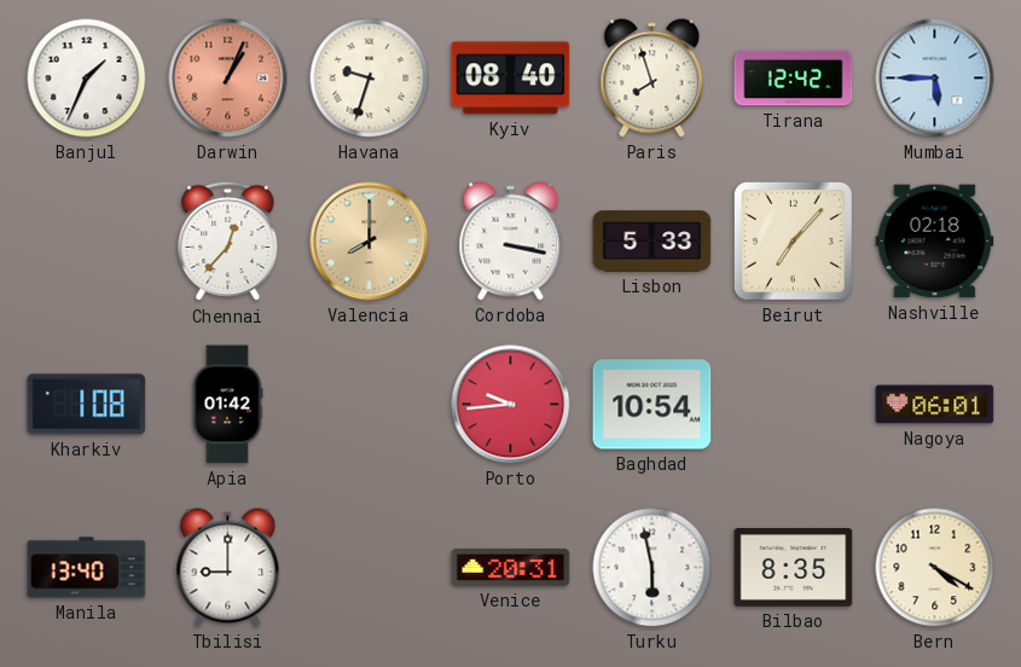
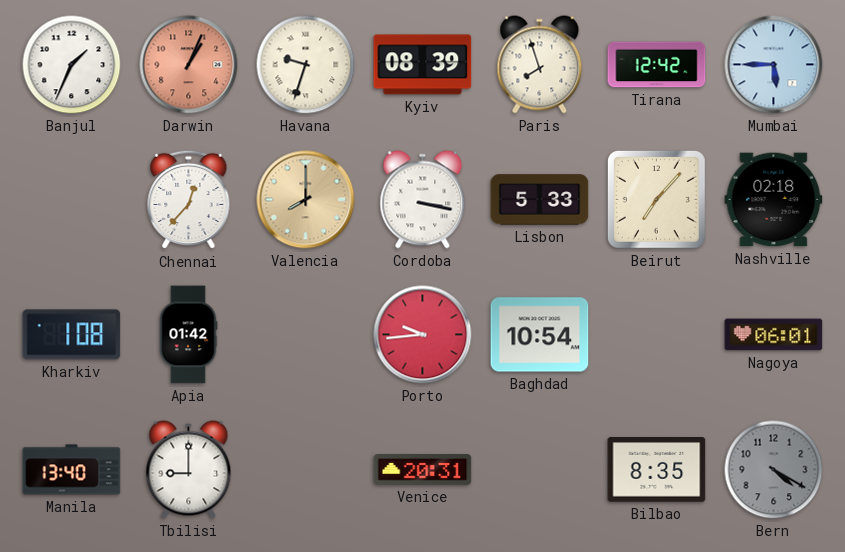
Kyiv: 08:40 -> 08:39
Turku: 5:58 -> none
Bern dial: cream -> grey
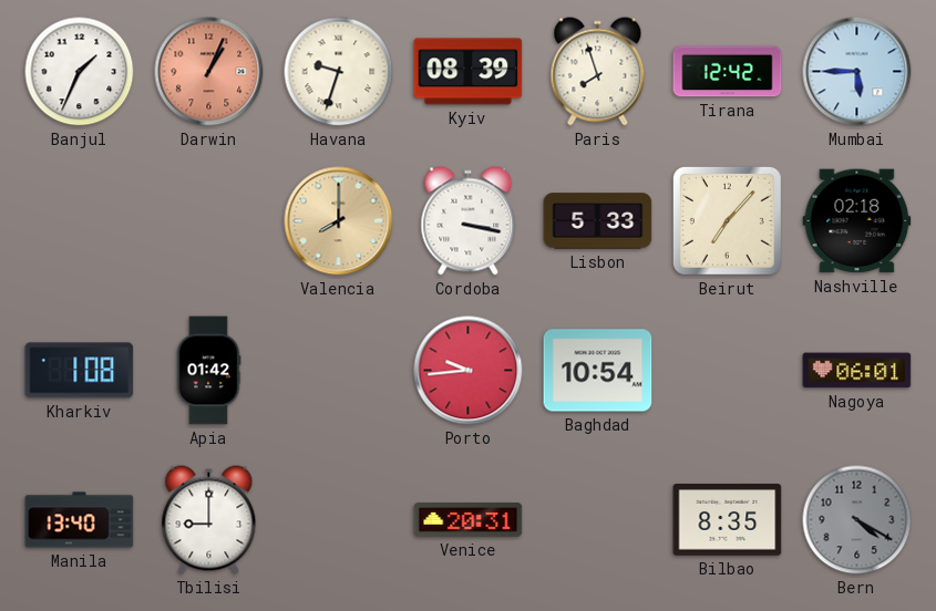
Chennai: 12:37 -> none
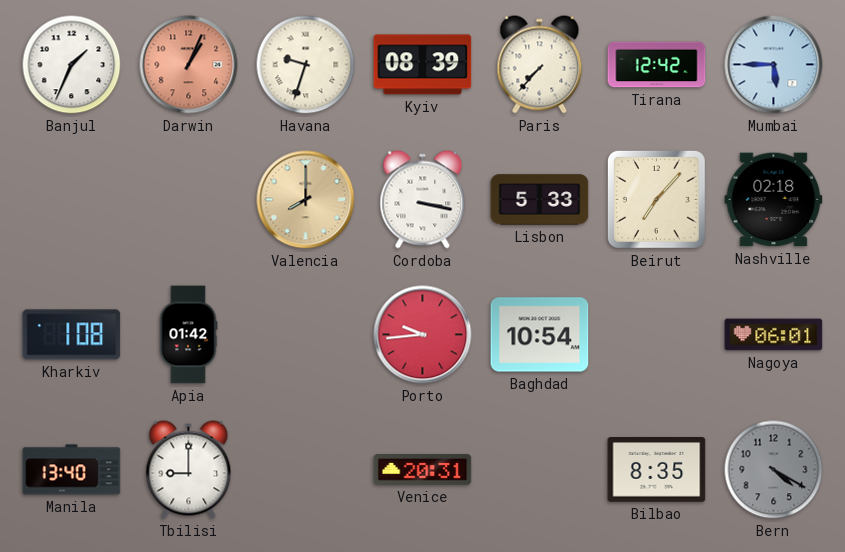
Paris: 7:57 -> 7:37
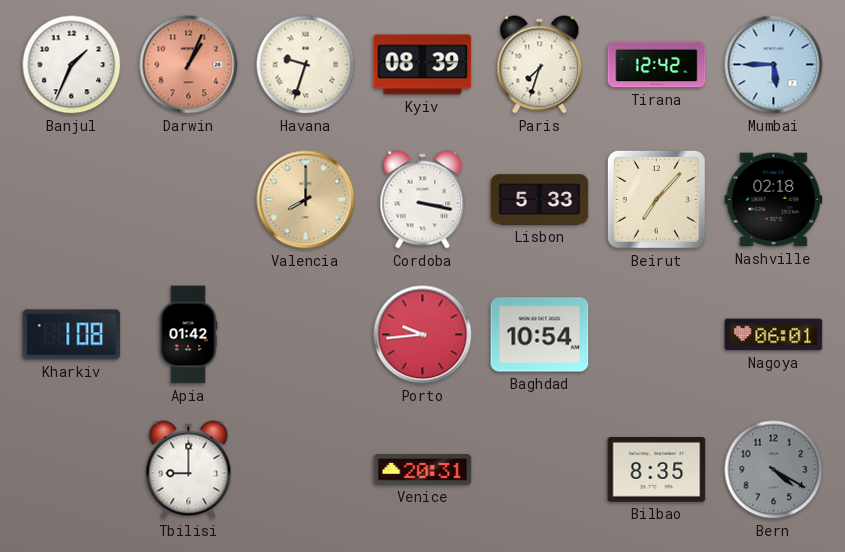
Paris: 7:37 -> 7:33
Manila: 13:40 -> none
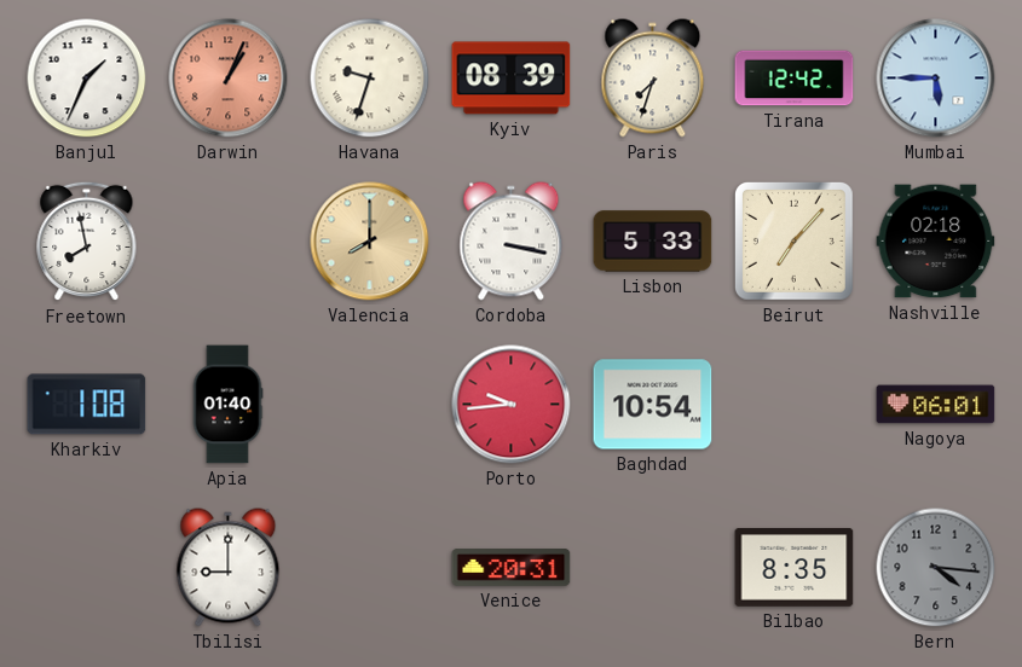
Freetown: none -> 7:58
Apia: 01:42 -> 01:40
Bern: 4:20 -> 4:16
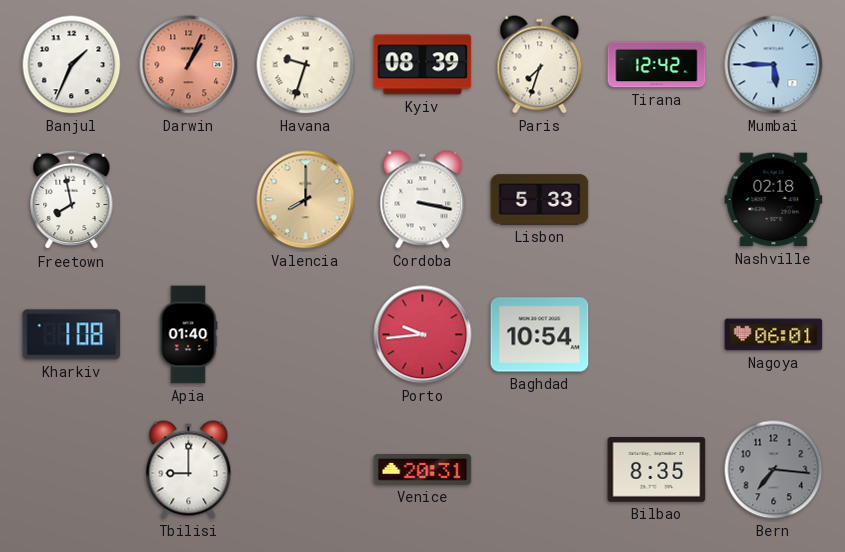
Beirut: 7:07 -> none
Bern: 4:16 -> 7:16
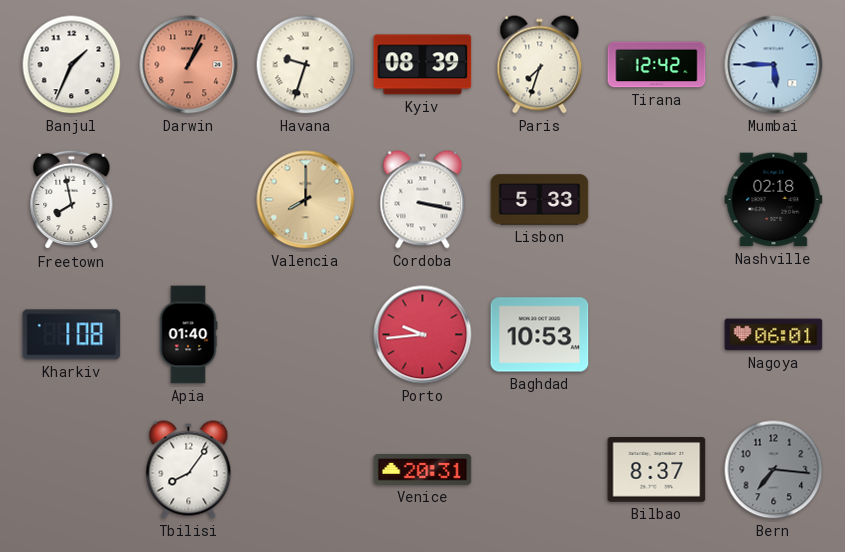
Baghdad: 10:54 -> 10:53
Tbilisi: 9:00 -> 8:06
Bilbao: 8:35 -> 8:37
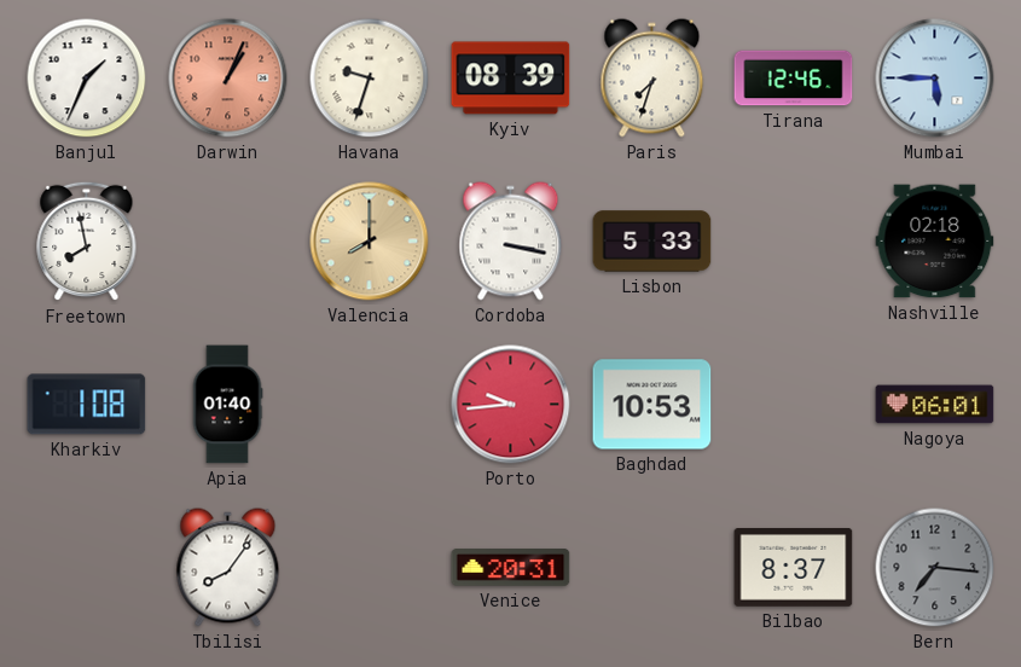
Tirana: 12:42 -> 12:46
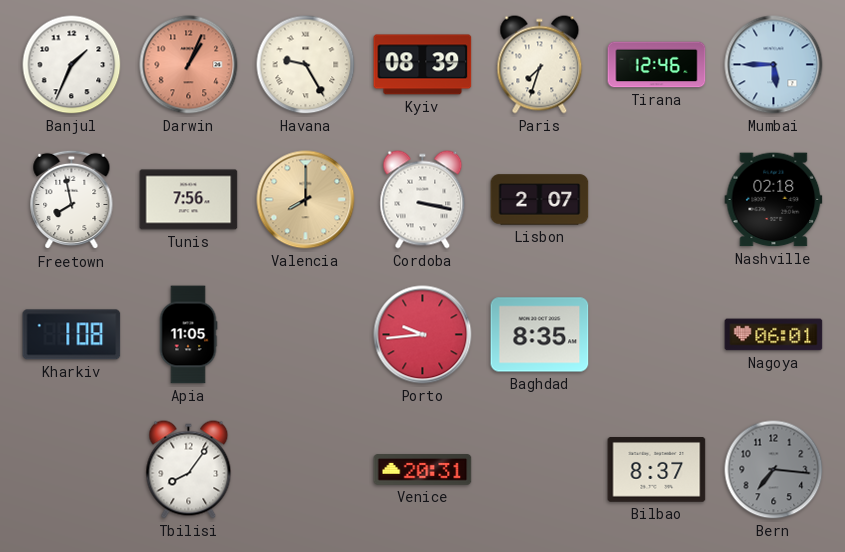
Havana: 9:33 -> 9:25
Tunis: none -> 7:56
Lisbon: 5:33 -> 2:07
Apia: 01:40 -> 11:05
Baghdad: 10:53 -> 8:35
